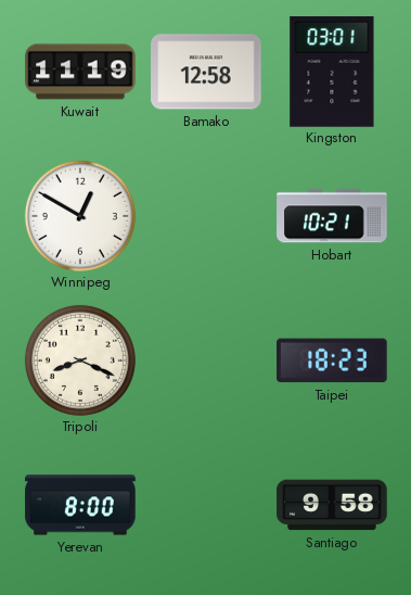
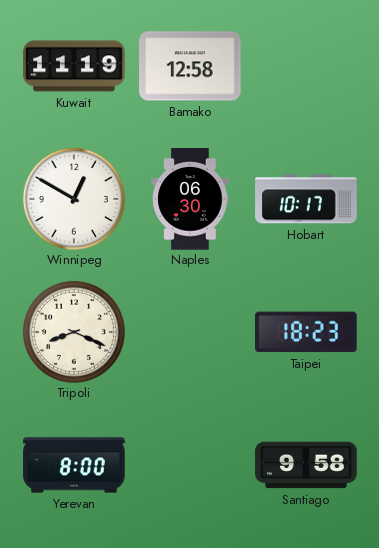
Kingston: 03:01 -> none
Naples: none -> 06:30
Hobart: 10:21 -> 10:17
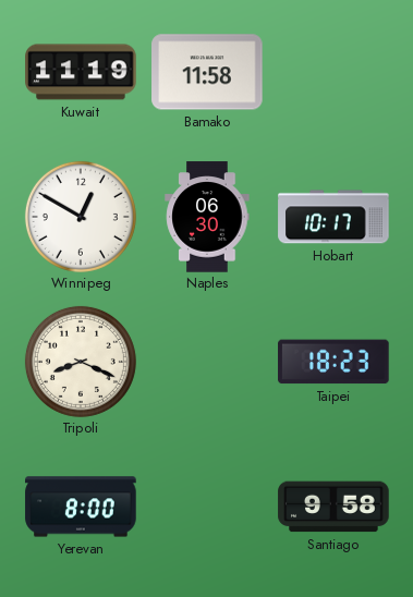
Bamako: 12:58 -> 11:58
